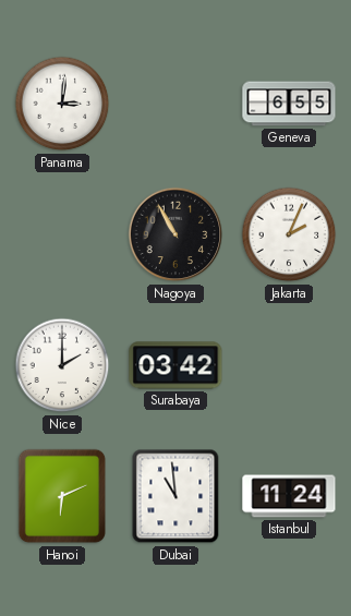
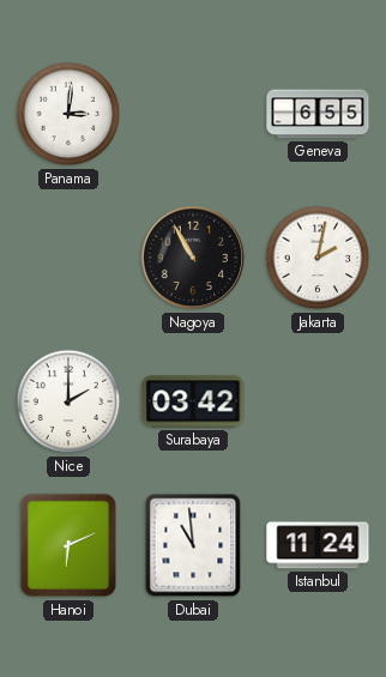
Jakarta: 2:04 -> 2:02
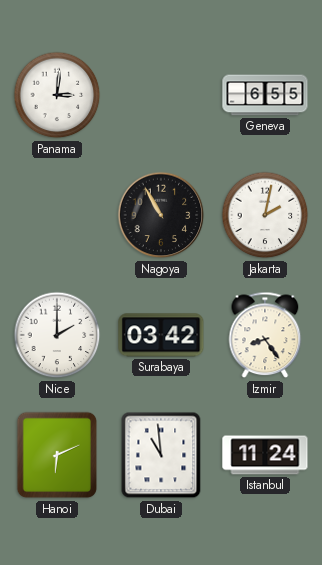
Izmir: none -> 8:24
